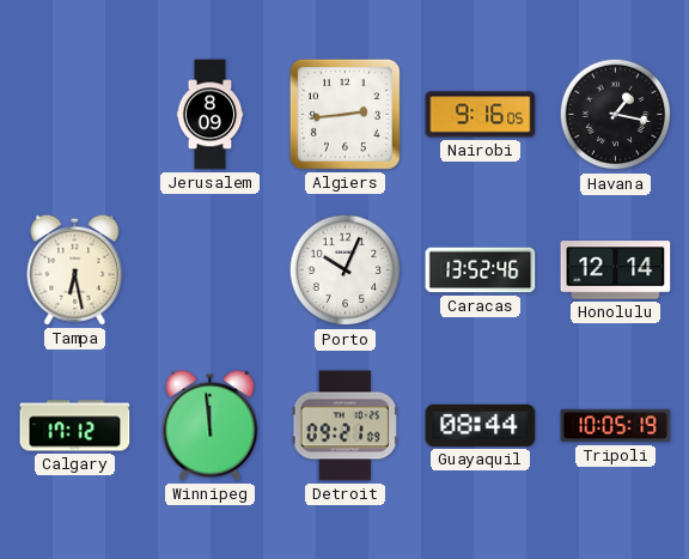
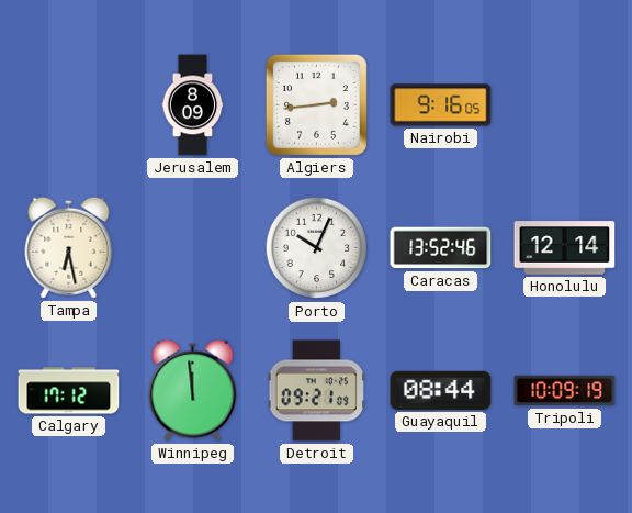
Havana: 1:17 -> none
Tripoli: 10:05 -> 10:09
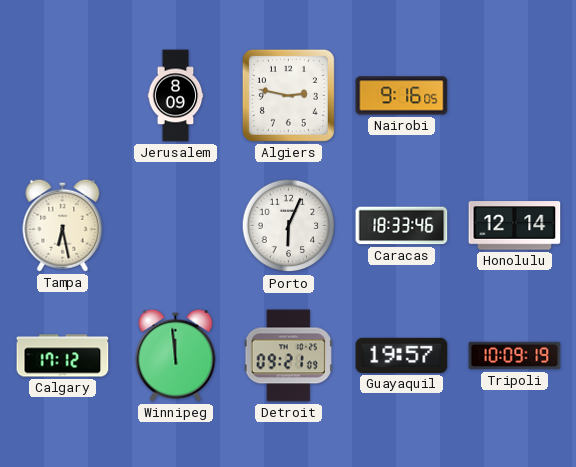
Algiers: 2:44 -> 2:47
Porto: 10:04 -> 6:04
Caracas: 13:52 -> 18:33
Guayaquil: 08:44 -> 19:57
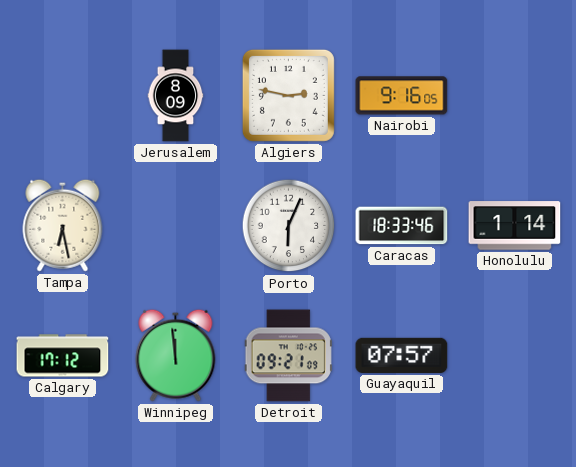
Honolulu: 12:14 -> 1:14
Guayaquil: 19:57 -> 07:57
Tripoli: 10:09 -> none
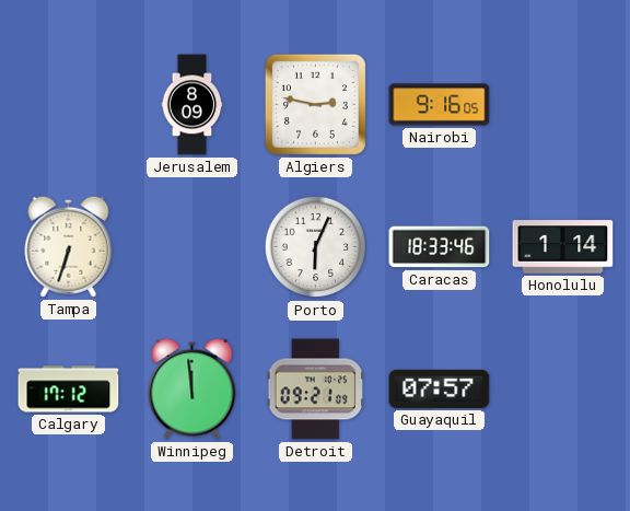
Tampa: 6:28 -> 6:33
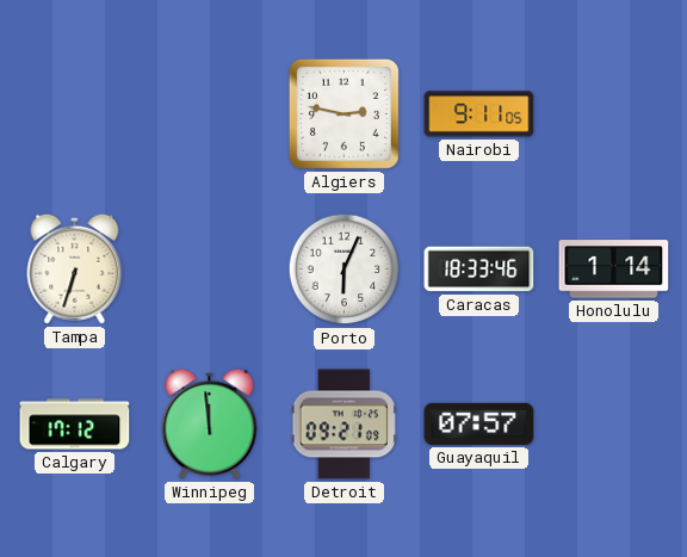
Jerusalem: 8:09 -> none
Nairobi: 9:16 -> 9:11
